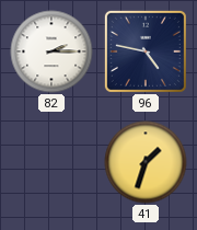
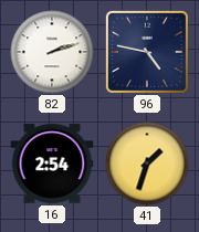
82: 2:15 -> 2:12
16: none -> 2:54
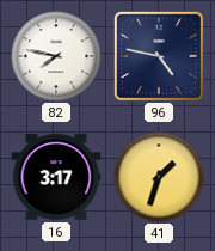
82: 2:12 -> 7:47
16: 2:54 -> 3:17
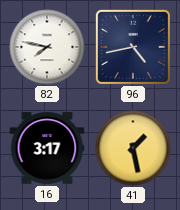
96: 4:47 -> 4:43
41: 1:33 -> 1:28
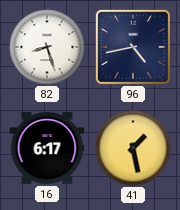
82: 7:47 -> 8:27
16: 3:17 -> 6:17
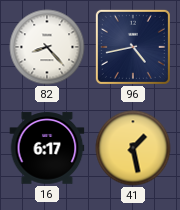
82: 8:27 -> 8:23
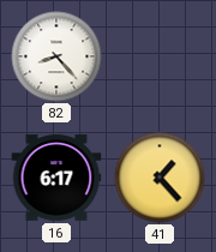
96: 4:43 -> none
41: 1:28 -> 1:23
